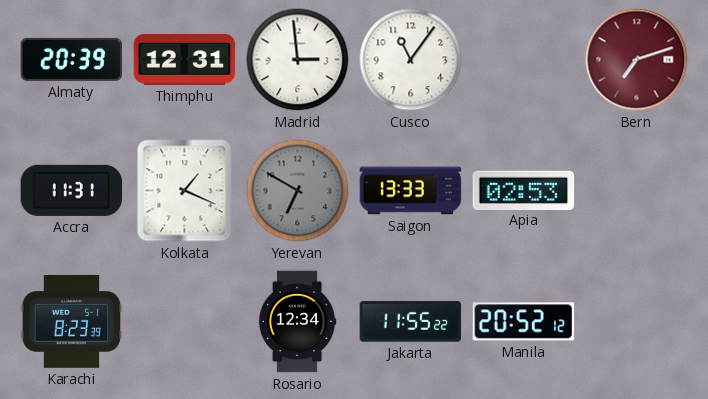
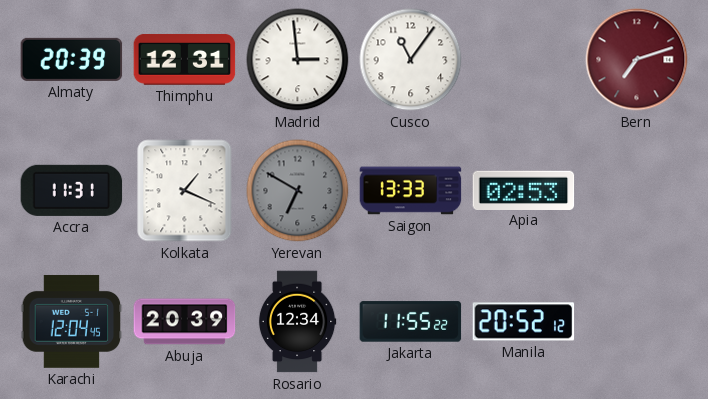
Karachi: 8:23 -> 12:04
Abuja: none -> 20:39
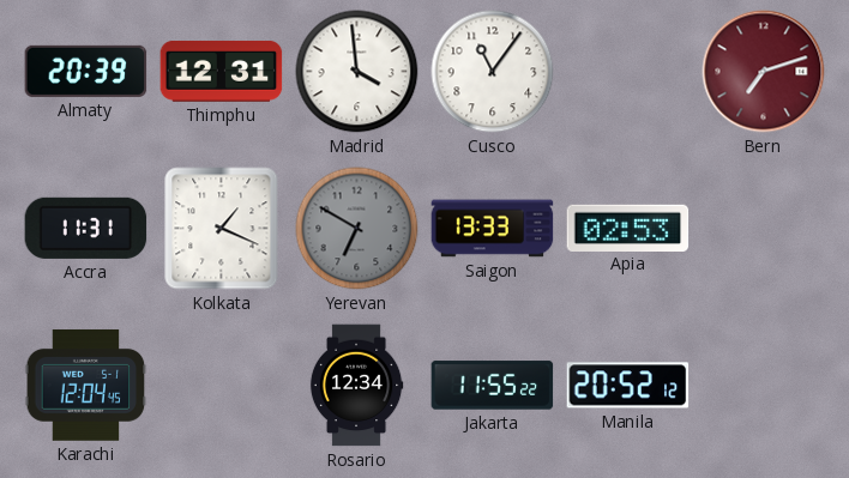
Madrid: 2:59 -> 3:59
Abuja: 20:39 -> none
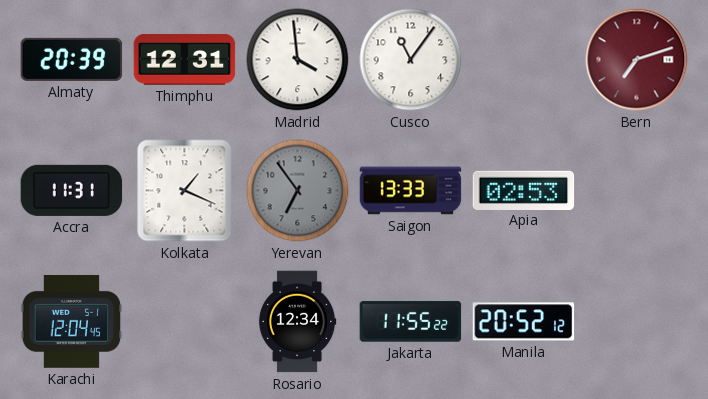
Yerevan: 6:50 -> 6:54
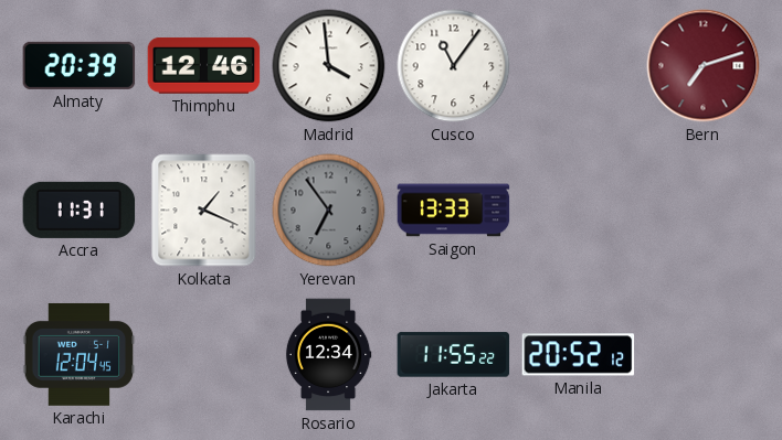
Thimphu: 12:31 -> 12:46
Apia: 02:53 -> none
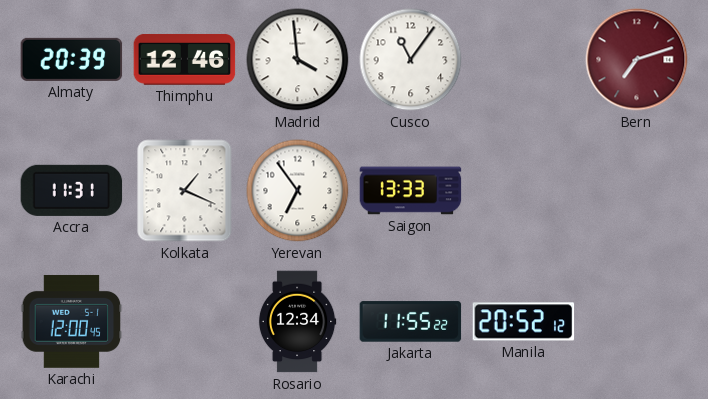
Yerevan dial: grey -> white
Karachi: 12:04 -> 12:00
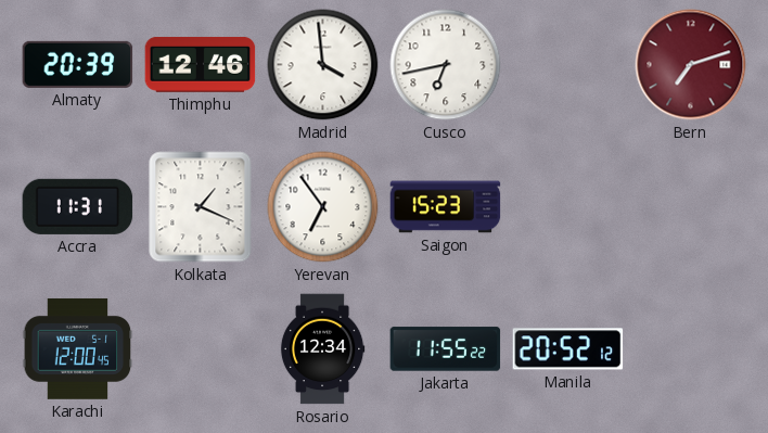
Cusco: 11:06 -> 6:43
Saigon: 13:33 -> 15:23
